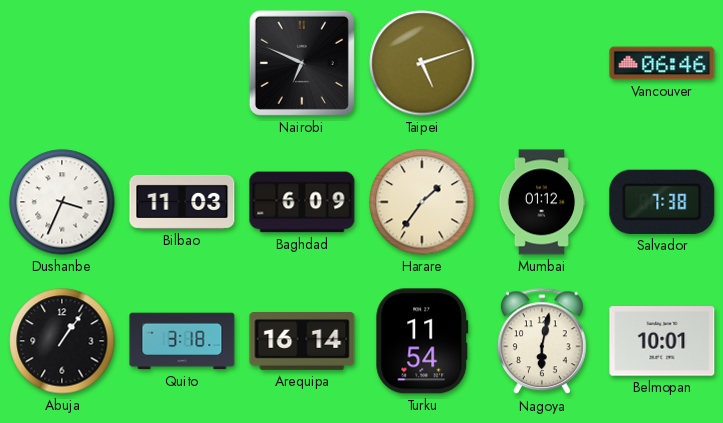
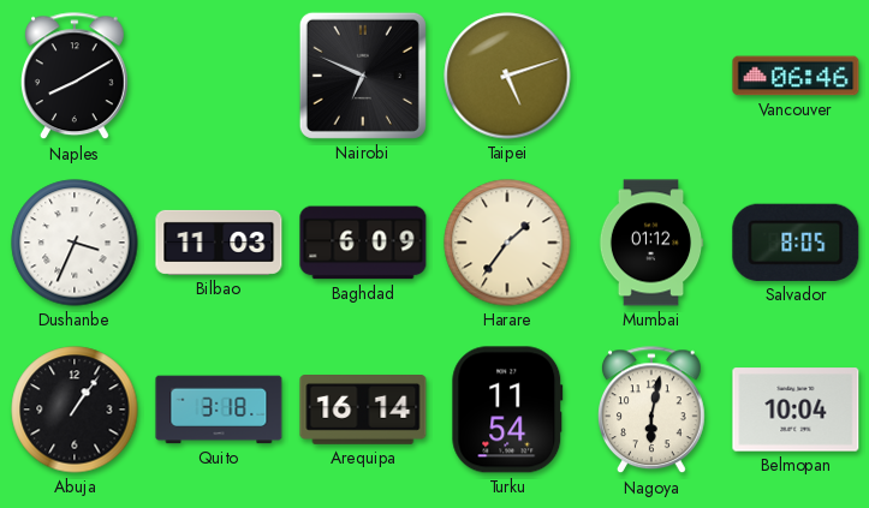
Naples: none -> 8:10
Salvador: 7:38 -> 8:05
Belmopan: 10:01 -> 10:04
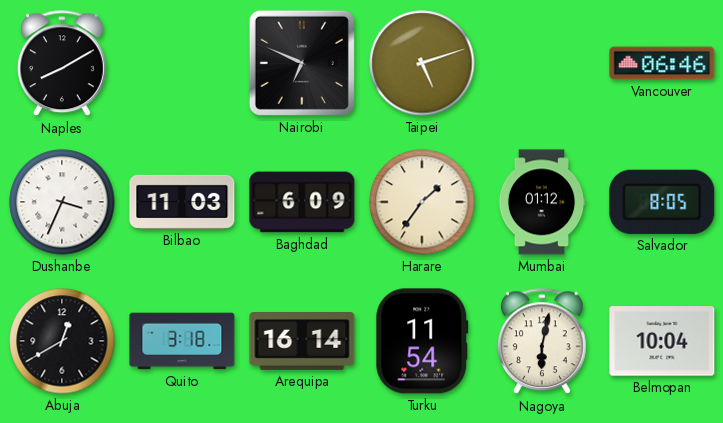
Abuja: 1:06 -> 12:40
